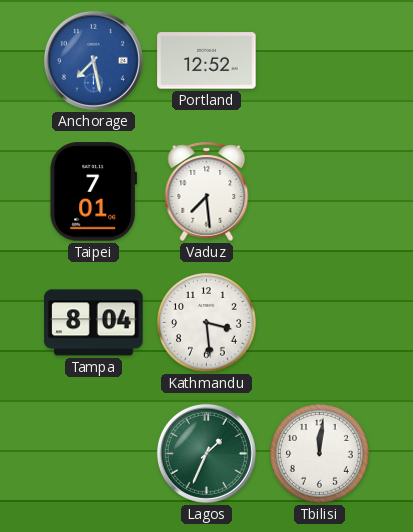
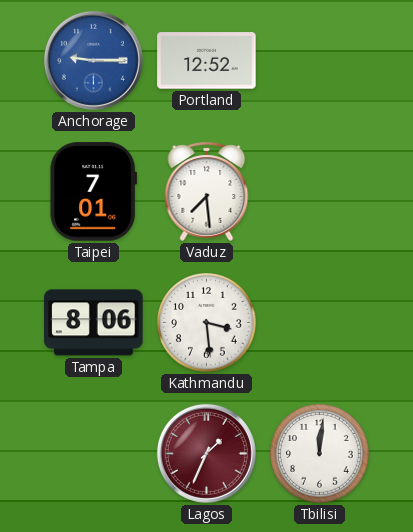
Anchorage: 7:28 -> 9:15
Tampa: 8:04 -> 8:06
Lagos dial: green -> burgundy
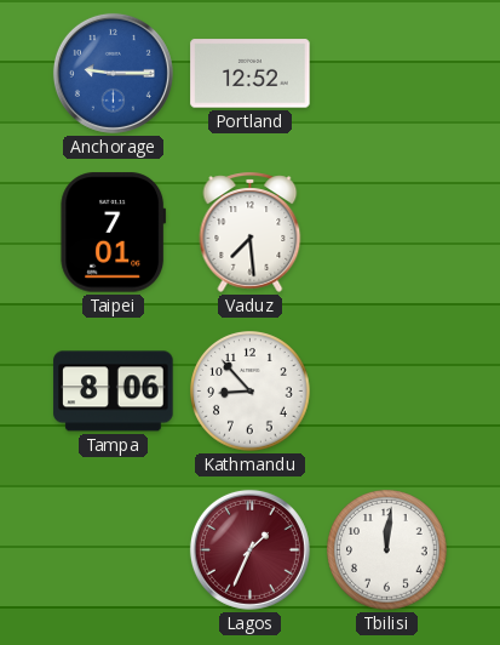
Kathmandu: 3:29 -> 8:53
